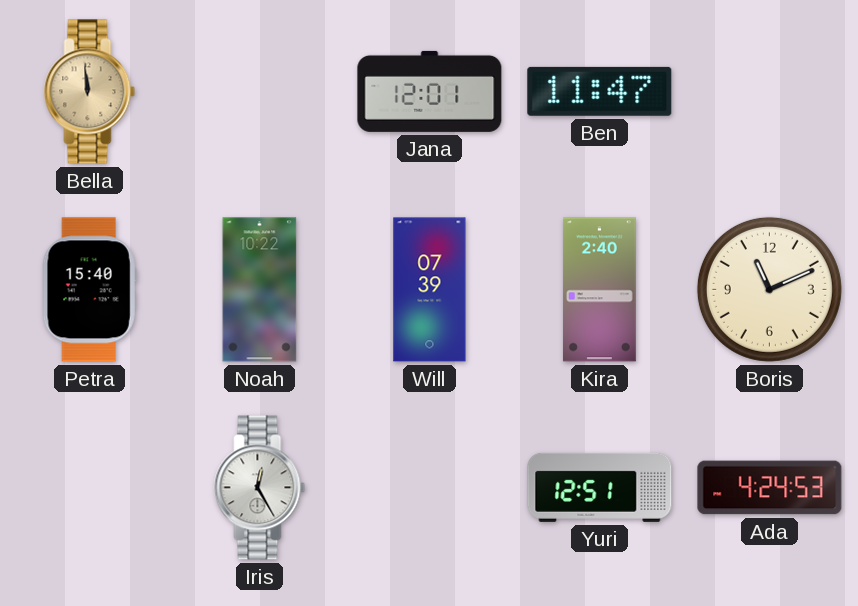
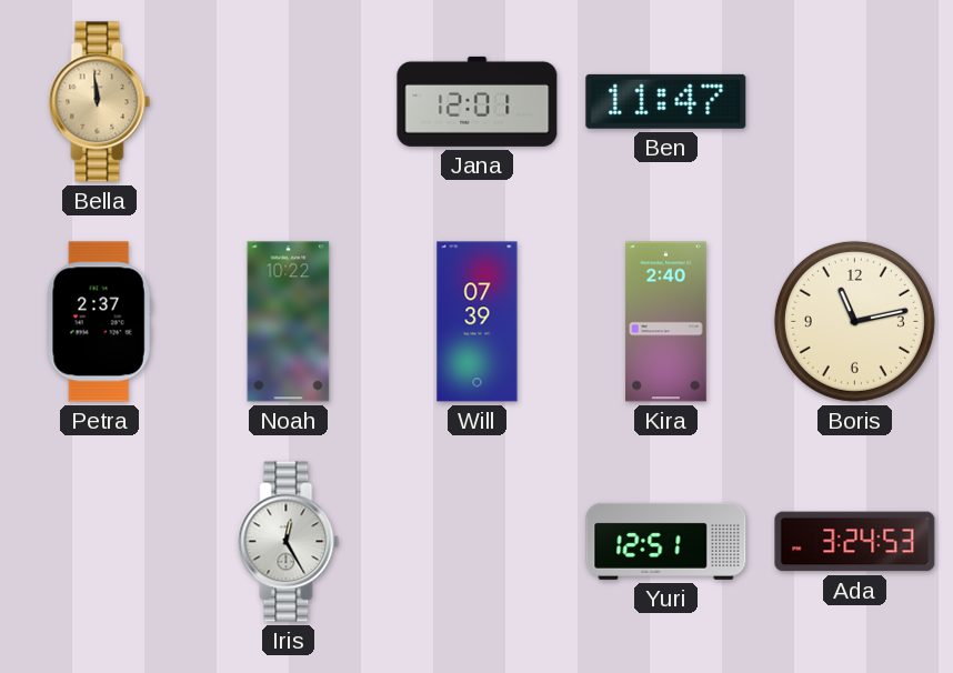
Petra: 15:40 -> 2:37
Boris: 11:11 -> 11:13
Ada: 4:24 -> 3:24
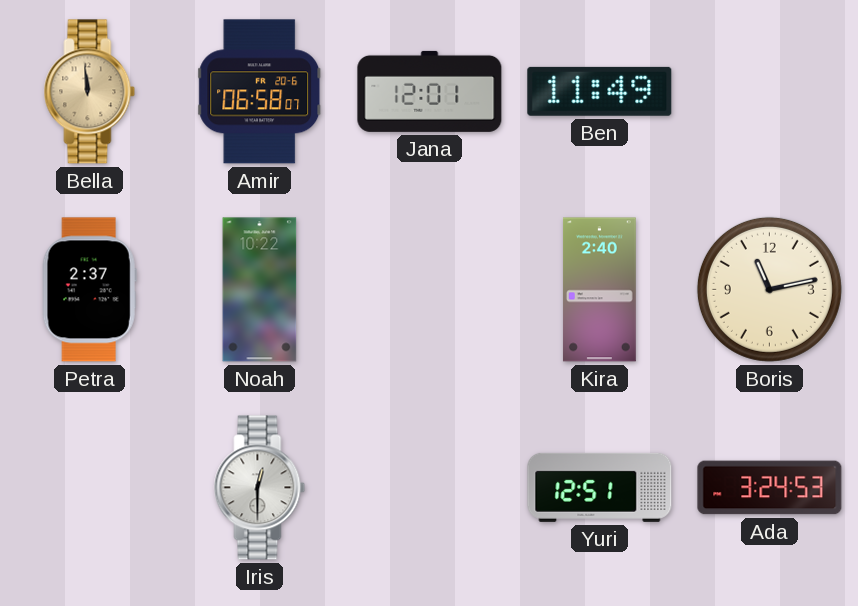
Amir: none -> 06:58
Ben: 11:47 -> 11:49
Will: 07:39 -> none
Iris: 12:25 -> 12:30
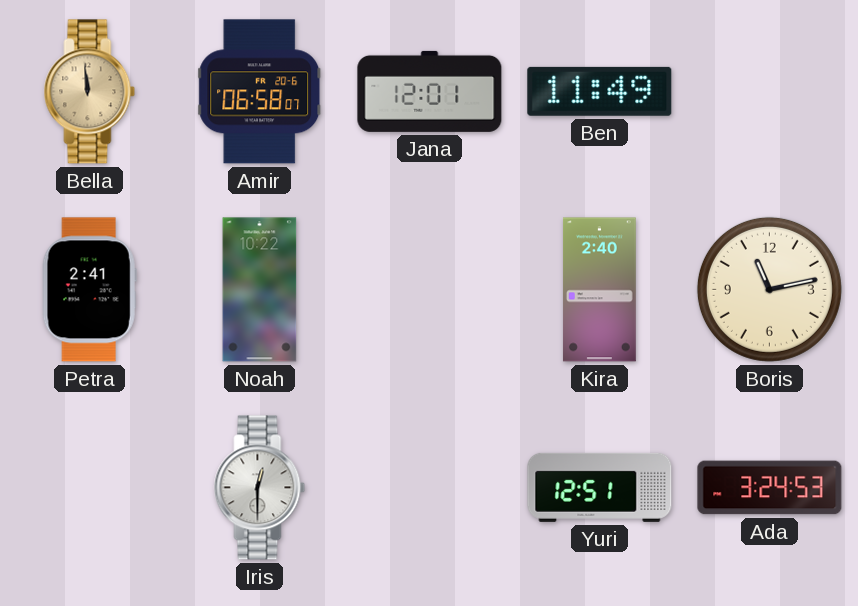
Petra: 2:37 -> 2:41
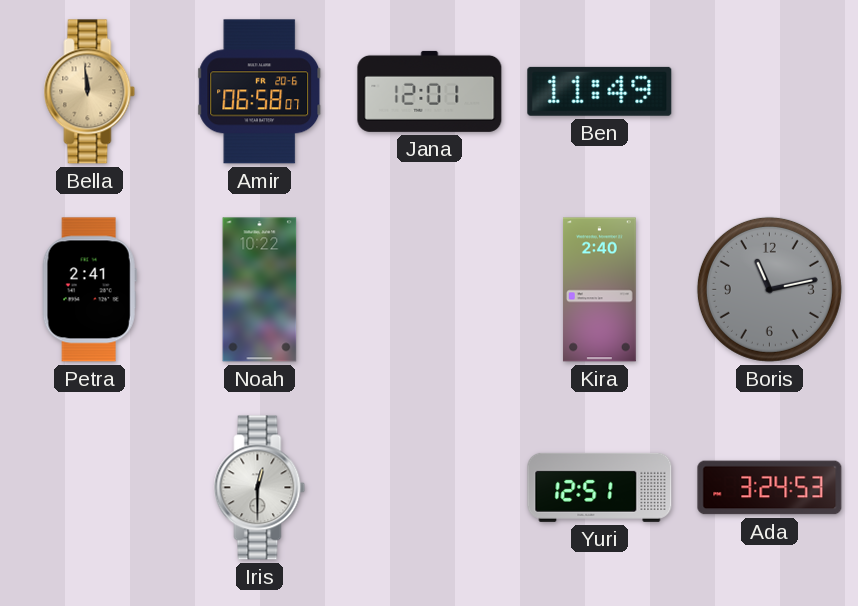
Boris dial: cream -> grey
